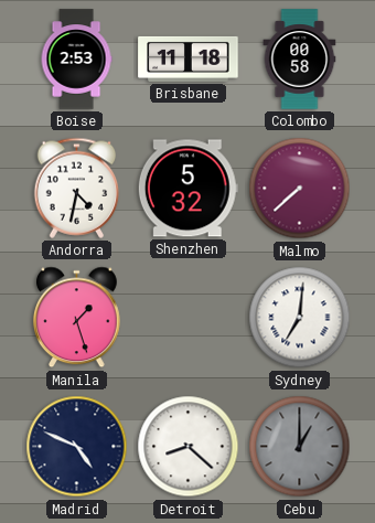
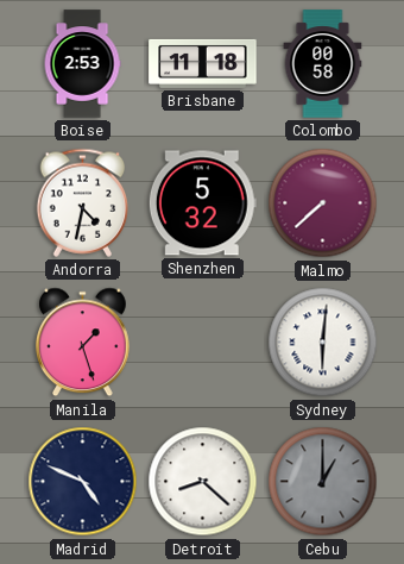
Sydney: 7:01 -> 6:01
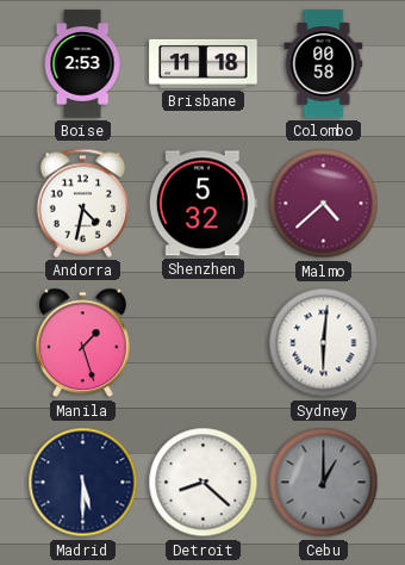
Malmo: 7:38 -> 4:38
Madrid: 4:49 -> 5:30
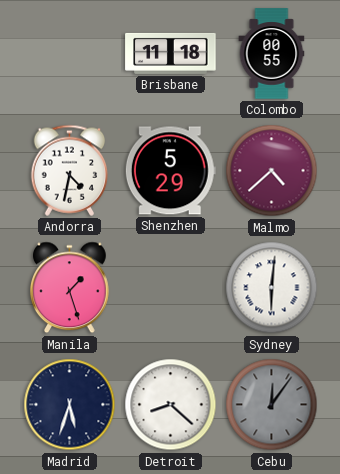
Boise: 2:53 -> none
Colombo: 00:58 -> 00:55
Shenzhen: 5:32 -> 5:29
Madrid: 5:30 -> 5:33
Cebu: 1:00 -> 12:06
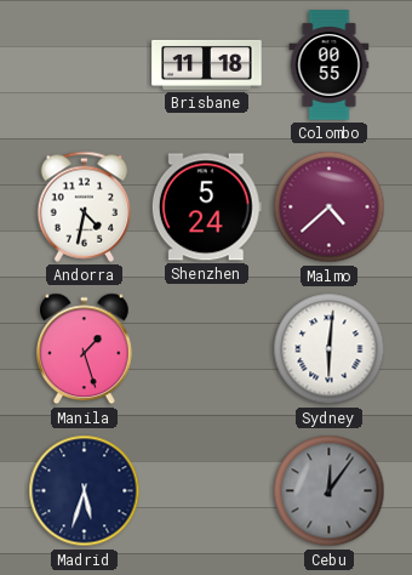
Shenzhen: 5:29 -> 5:24
Detroit: 8:22 -> none
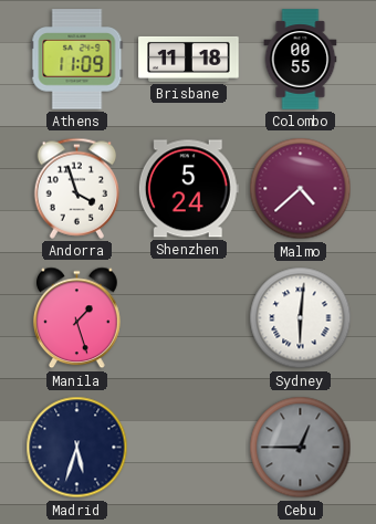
Athens: none -> 11:09
Andorra: 4:32 -> 3:57
Cebu: 12:06 -> 12:45
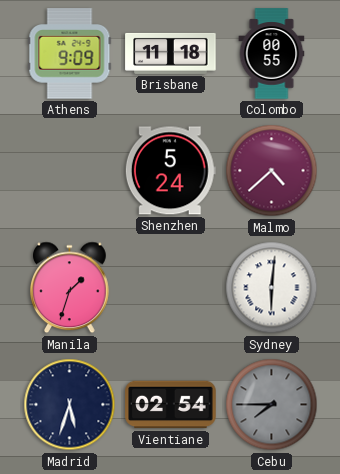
Athens: 11:09 -> 9:09
Andorra: 3:57 -> none
Manila: 1:27 -> 1:33
Vientiane: none -> 02:54
Cebu: 12:45 -> 7:45
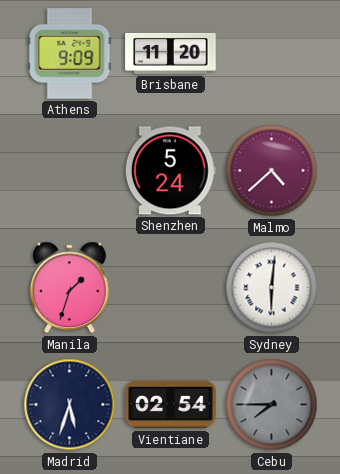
Brisbane: 11:18 -> 11:20
Colombo: 00:55 -> none
